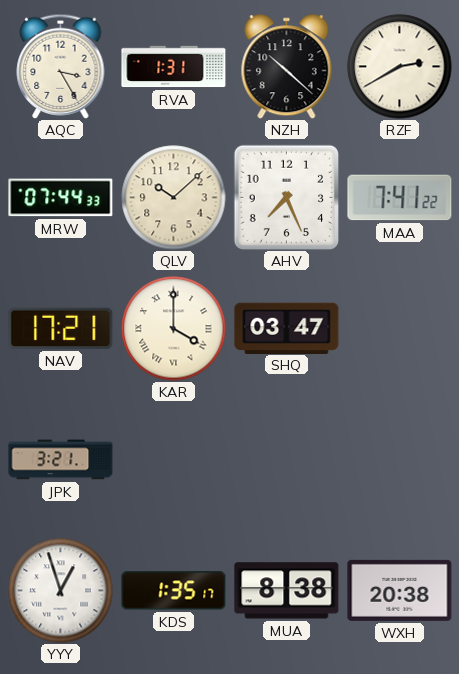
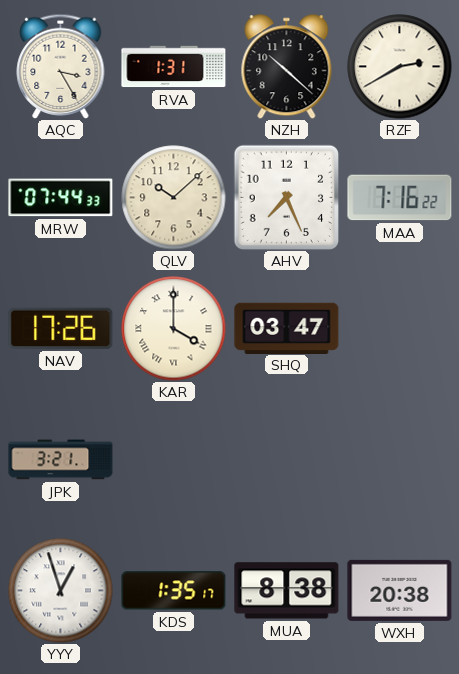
MAA: 7:41 -> 7:16
NAV: 17:21 -> 17:26
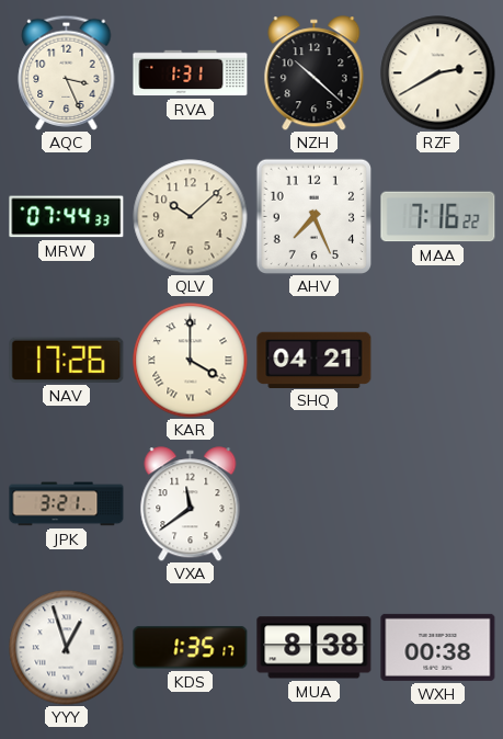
AQC: 3:25 -> 3:26
SHQ: 03:47 -> 04:21
VXA: none -> 11:39
WXH: 20:38 -> 00:38
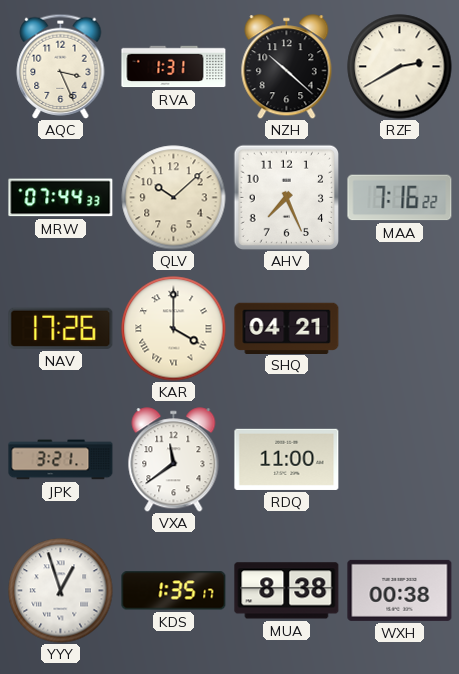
RDQ: none -> 11:00
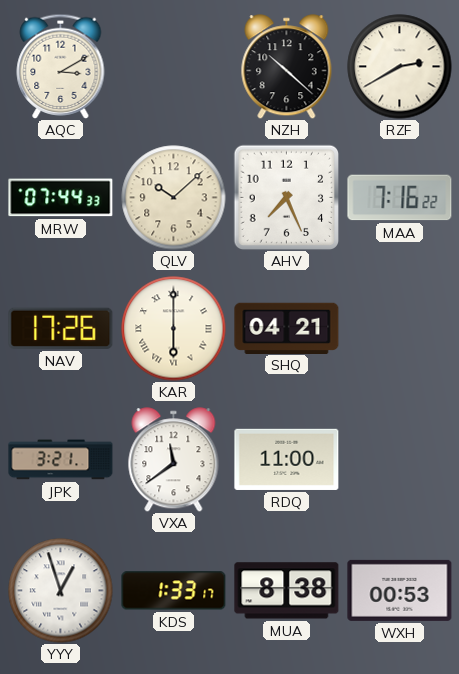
AQC: 3:26 -> 3:10
RVA: 1:31 -> none
KAR: 4:00 -> 6:00
KDS: 1:35 -> 1:33
WXH: 00:38 -> 00:53
